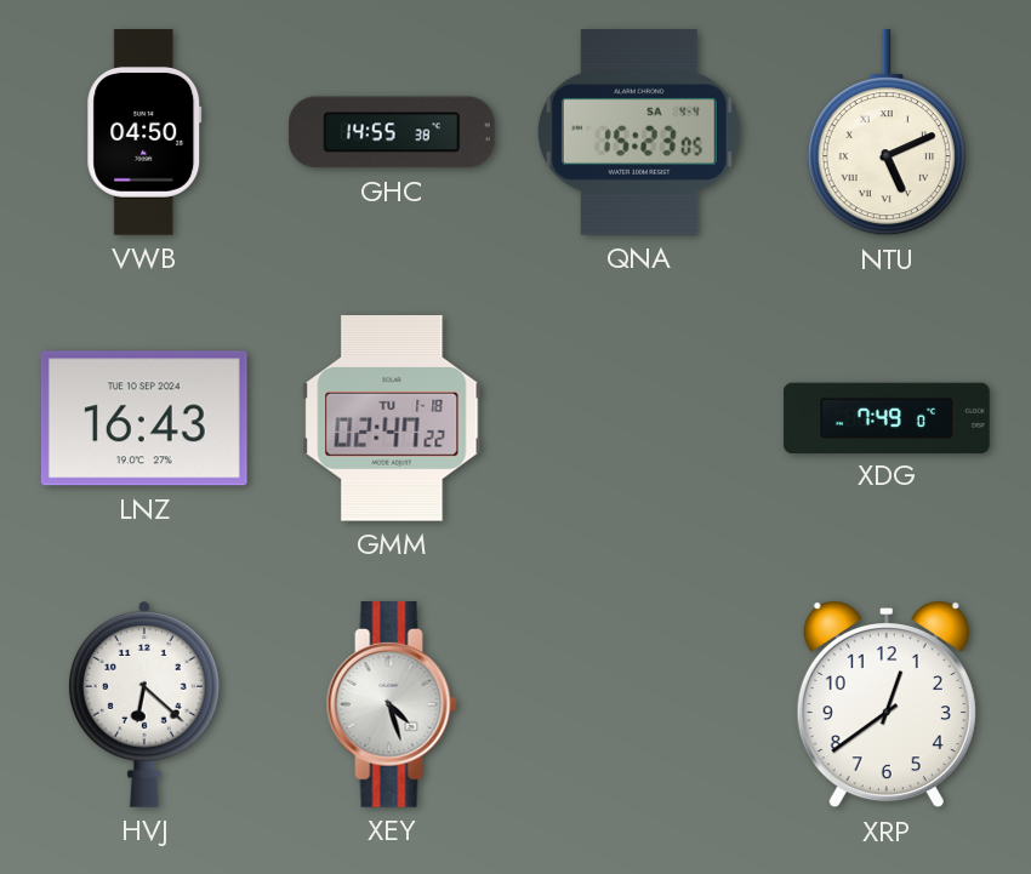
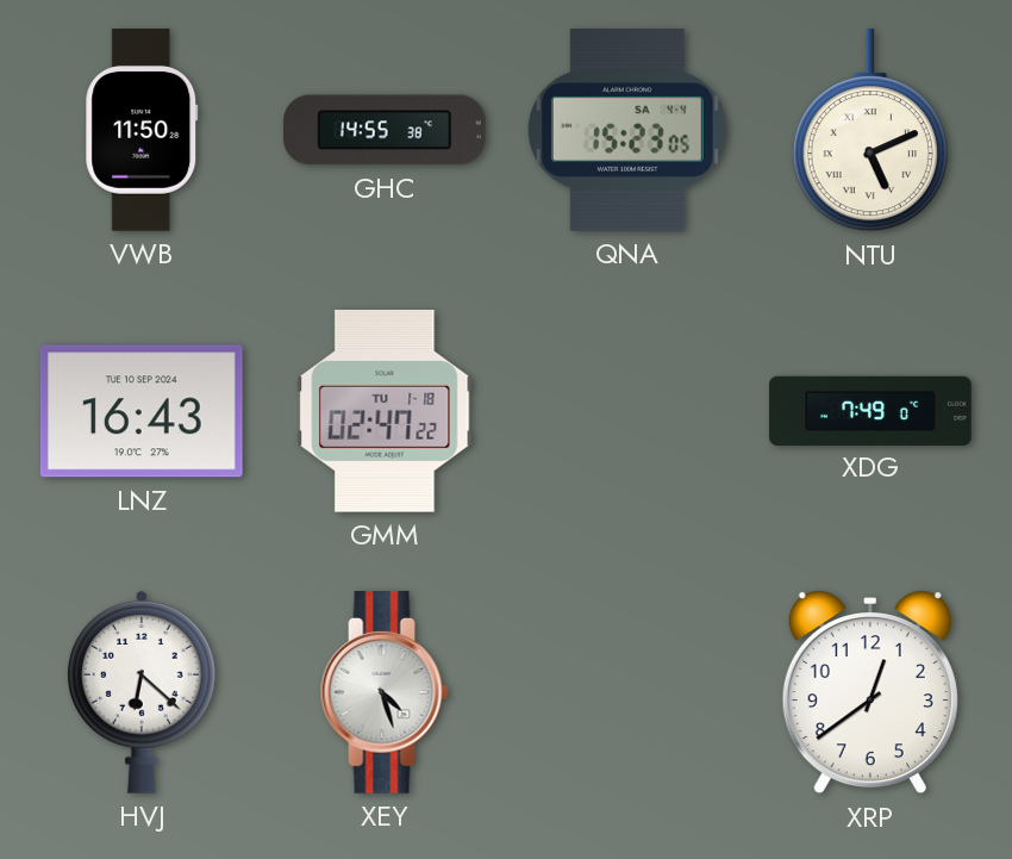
VWB: 04:50 -> 11:50
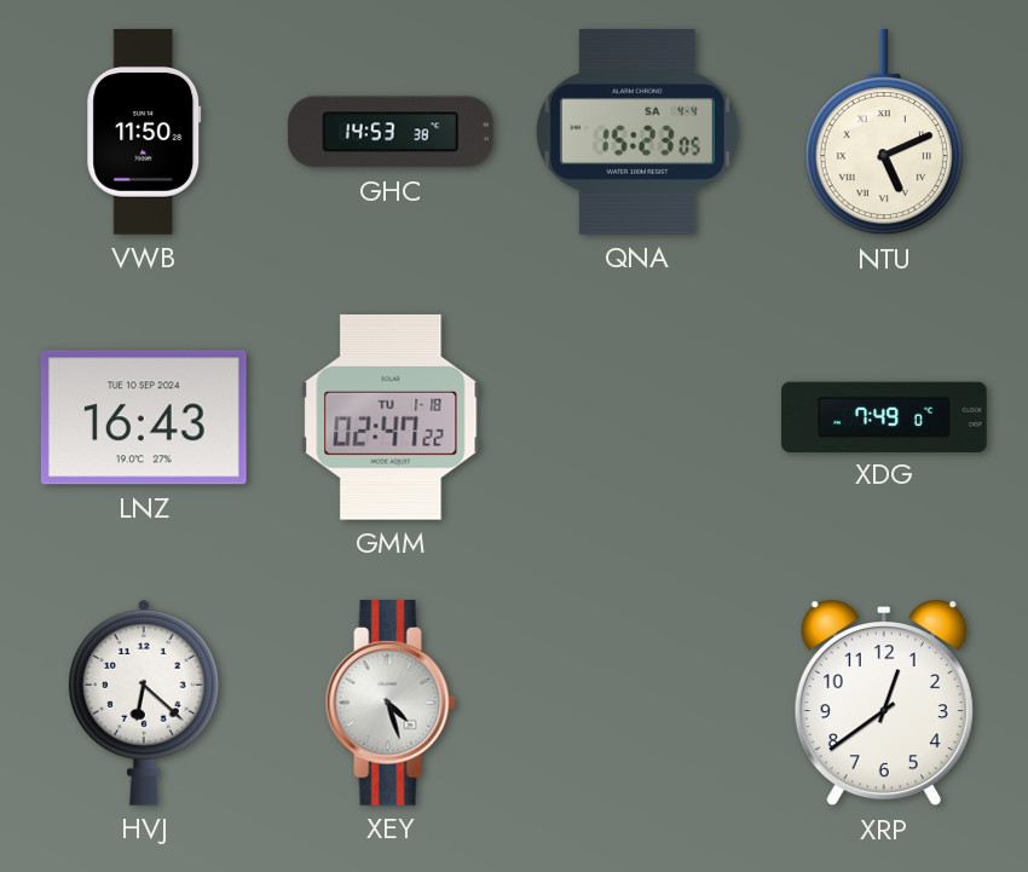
GHC: 14:55 -> 14:53
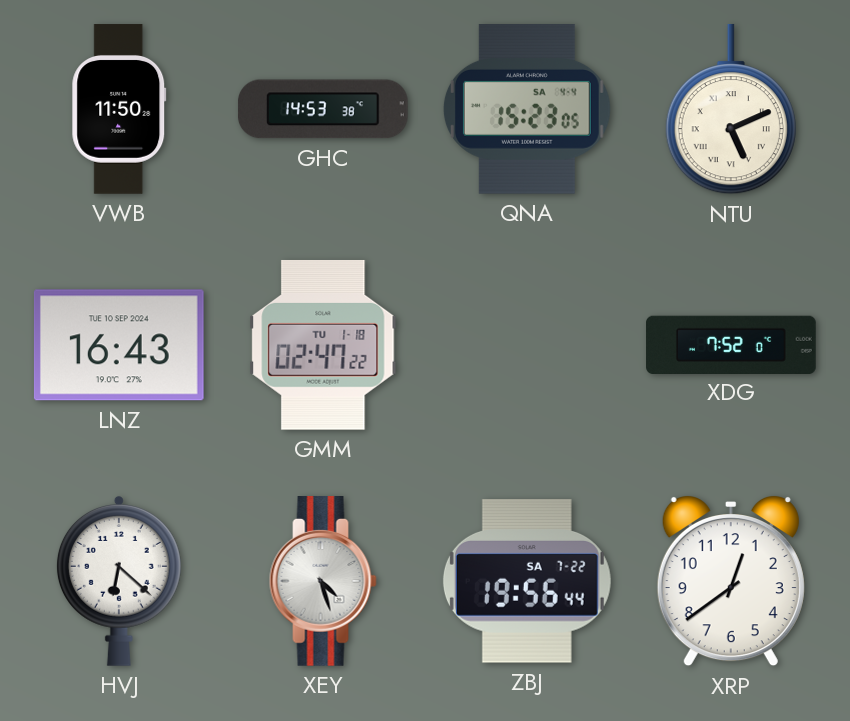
XDG: 7:49 -> 7:52
ZBJ: none -> 19:56
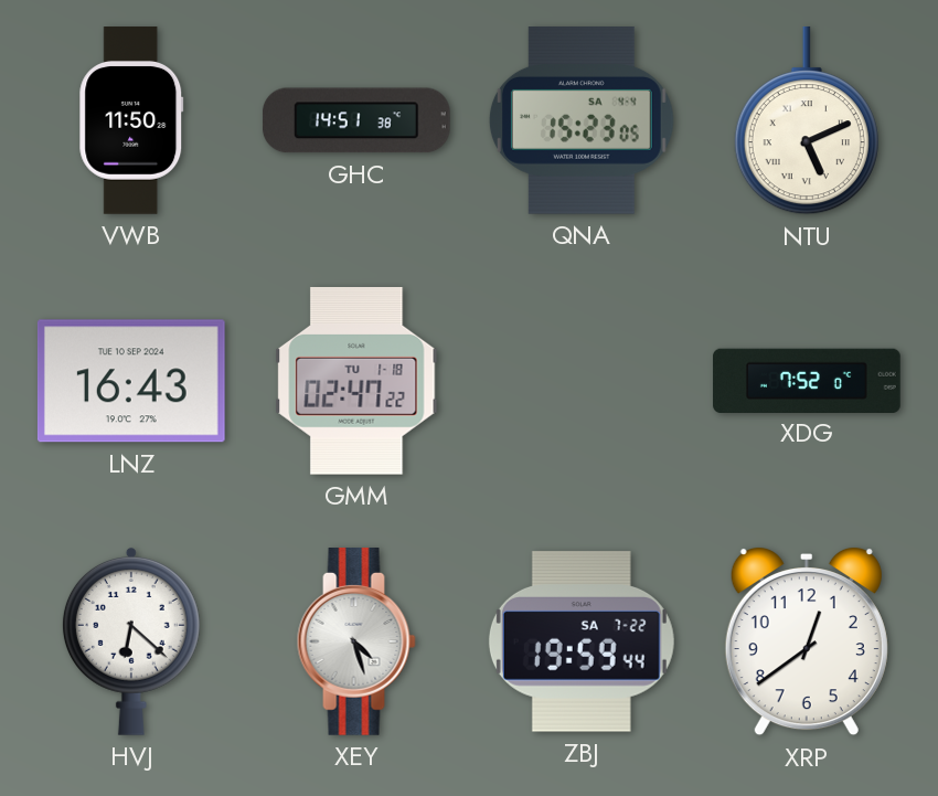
GHC: 14:53 -> 14:51
ZBJ: 19:56 -> 19:59
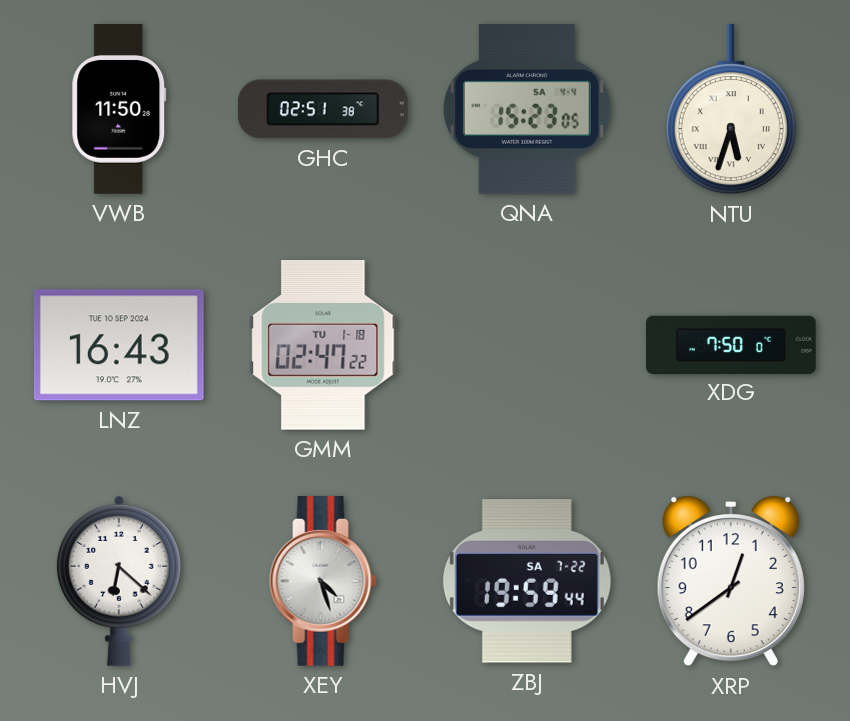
GHC: 14:51 -> 02:51
NTU: 5:11 -> 5:33
XDG: 7:52 -> 7:50
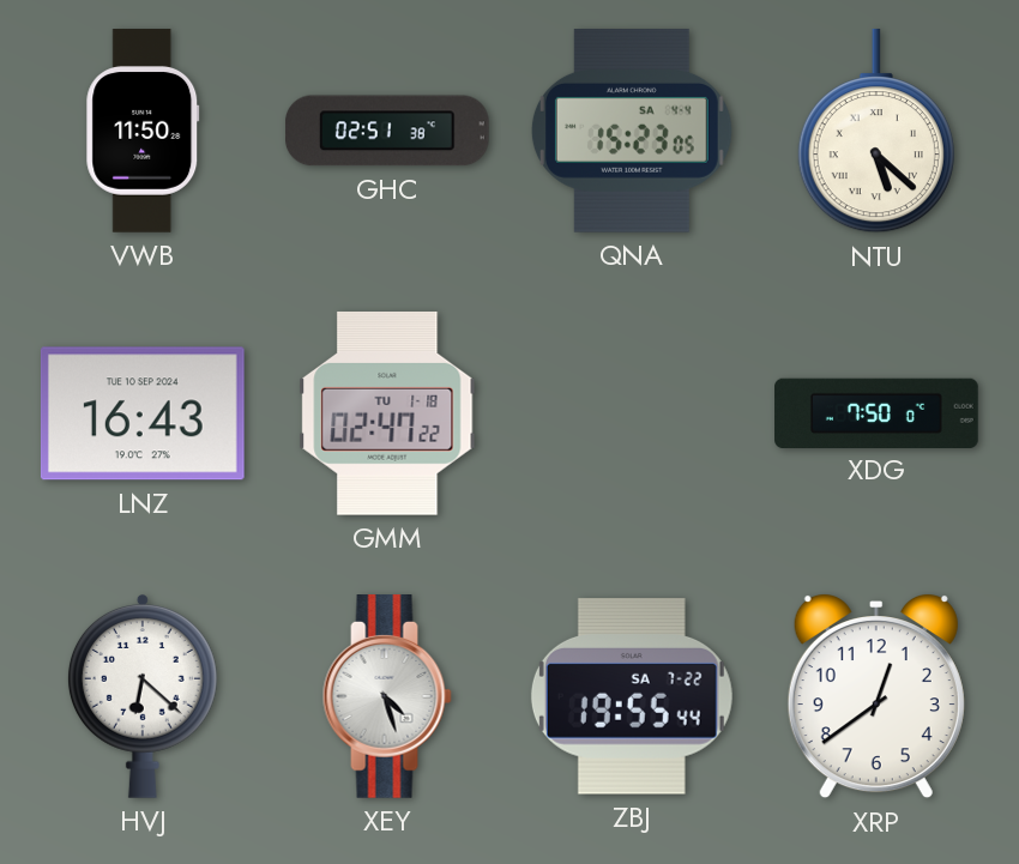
NTU: 5:33 -> 5:22
ZBJ: 19:59 -> 19:55
